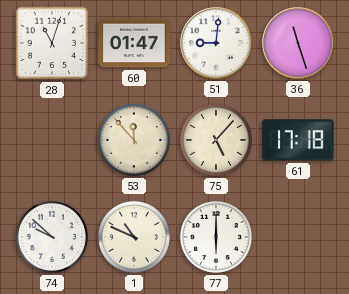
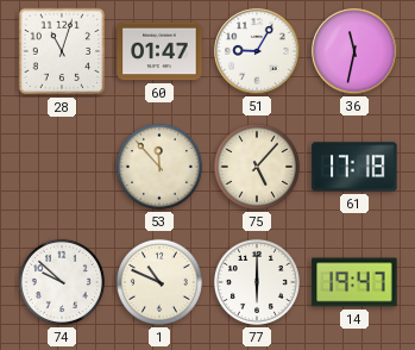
51: 9:01 -> 9:05
36: 11:27 -> 11:32
14: none -> 19:47
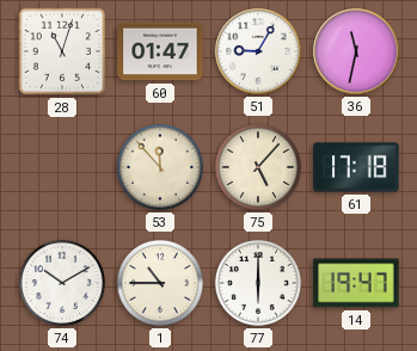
74: 9:52 -> 10:10
1: 10:49 -> 10:45
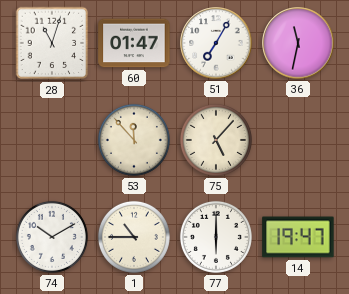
51: 9:05 -> 7:05
61: 17:18 -> none
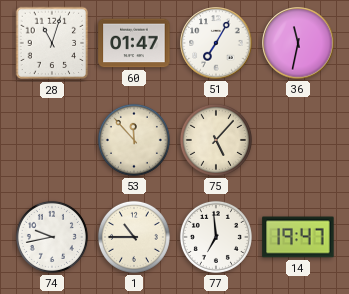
74: 10:10 -> 9:43
77: 6:00 -> 6:59
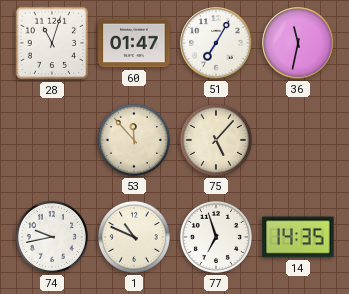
1: 10:45 -> 10:49
77: 6:59 -> 6:57
14: 19:47 -> 14:35
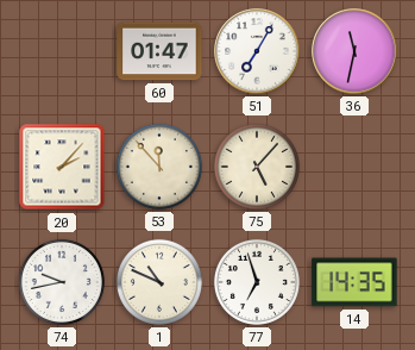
28: 11:03 -> none
20: none -> 2:07
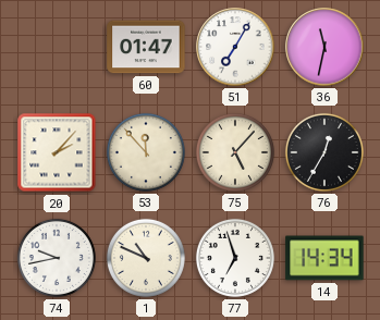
76: none -> 12:35
14: 14:35 -> 14:34
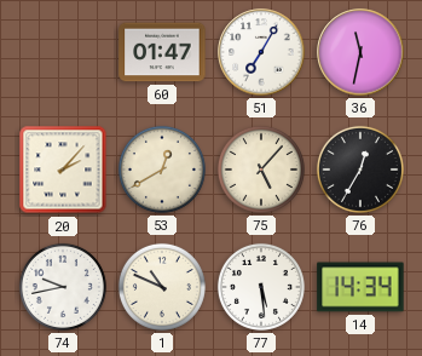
53: 11:53 -> 12:40
77: 6:57 -> 5:29
